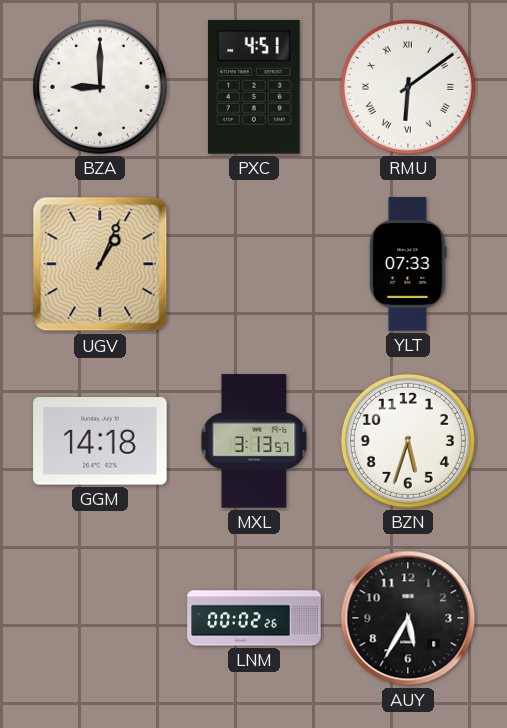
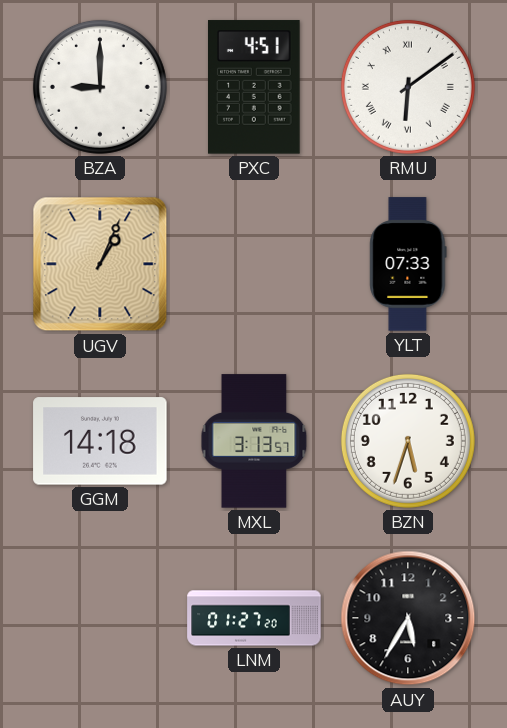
LNM: 00:02 -> 01:27
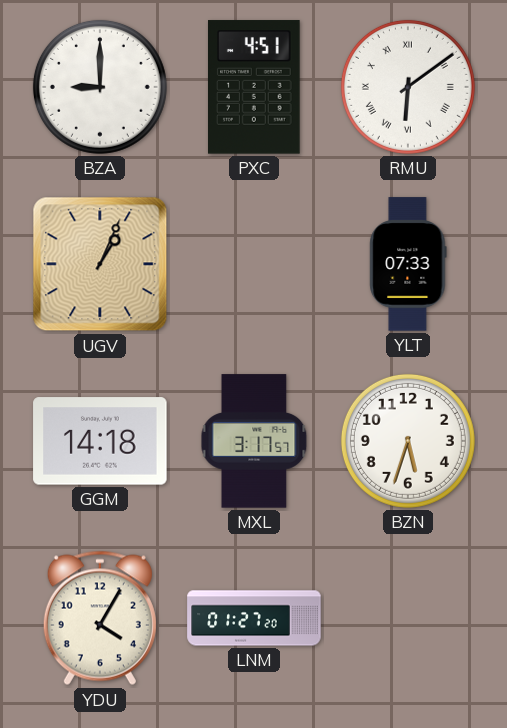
MXL: 3:13 -> 3:17
YDU: none -> 4:05
AUY: 5:35 -> none
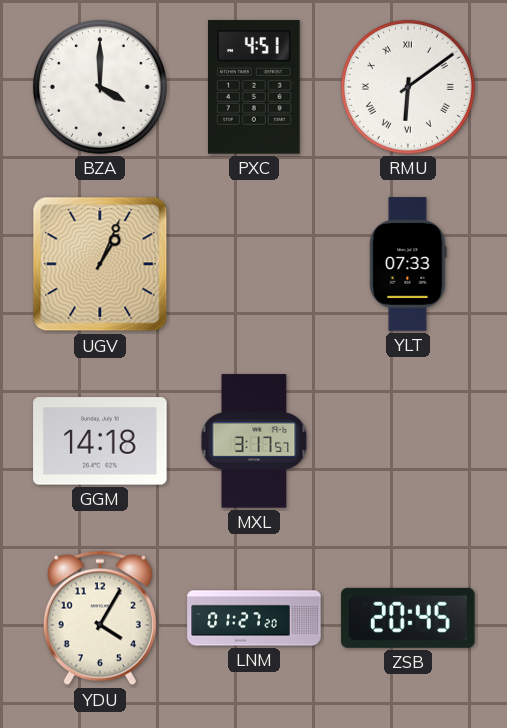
BZA: 9:00 -> 4:00
BZN: 5:33 -> none
ZSB: none -> 20:45
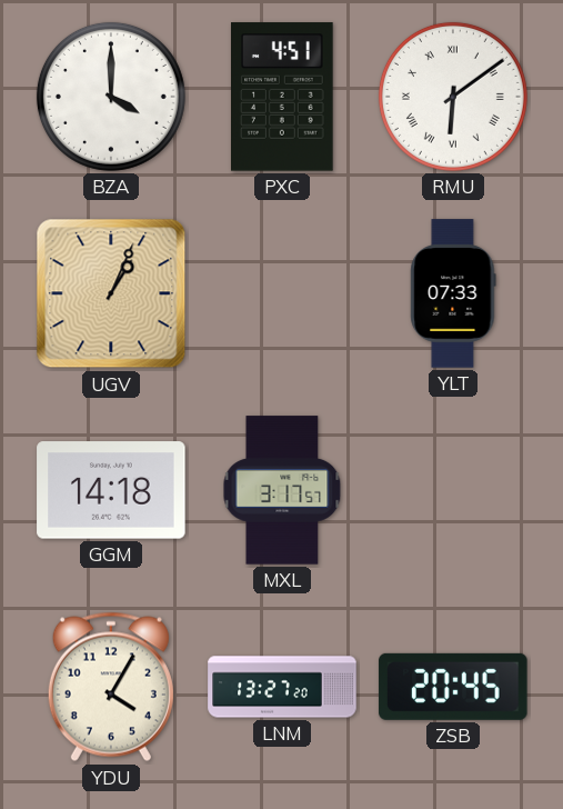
LNM: 01:27 -> 13:27
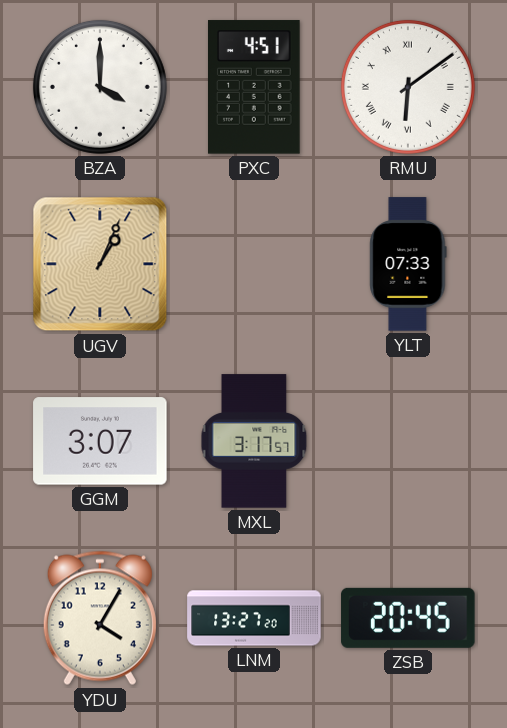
GGM: 14:18 -> 3:07
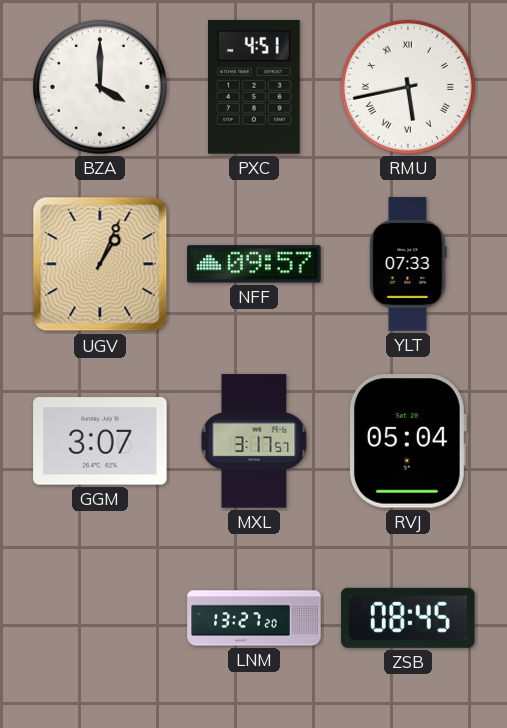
RMU: 6:09 -> 5:43
NFF: none -> 09:57
RVJ: none -> 05:04
YDU: 4:05 -> none
ZSB: 20:45 -> 08:45
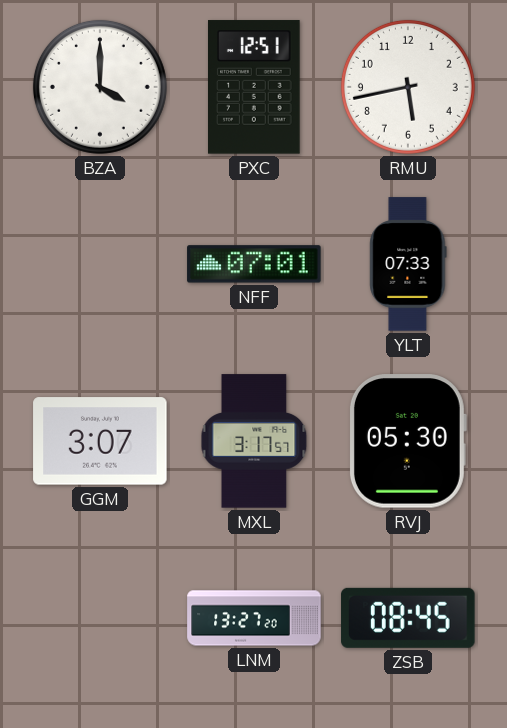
PXC: 4:51 -> 12:51
RMU numerals: Roman -> Arabic
UGV: 1:04 -> none
NFF: 09:57 -> 07:01
RVJ: 05:04 -> 05:30
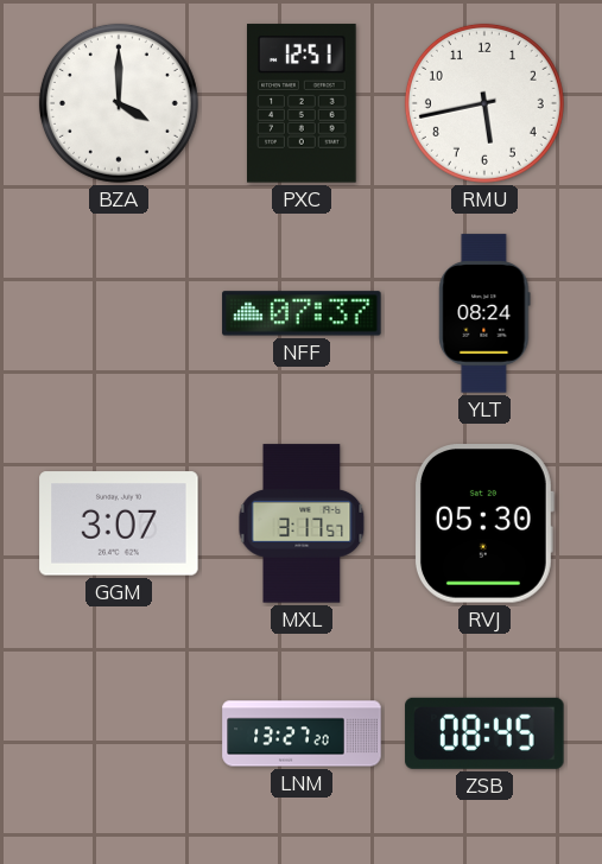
NFF: 07:01 -> 07:37
YLT: 07:33 -> 08:24
